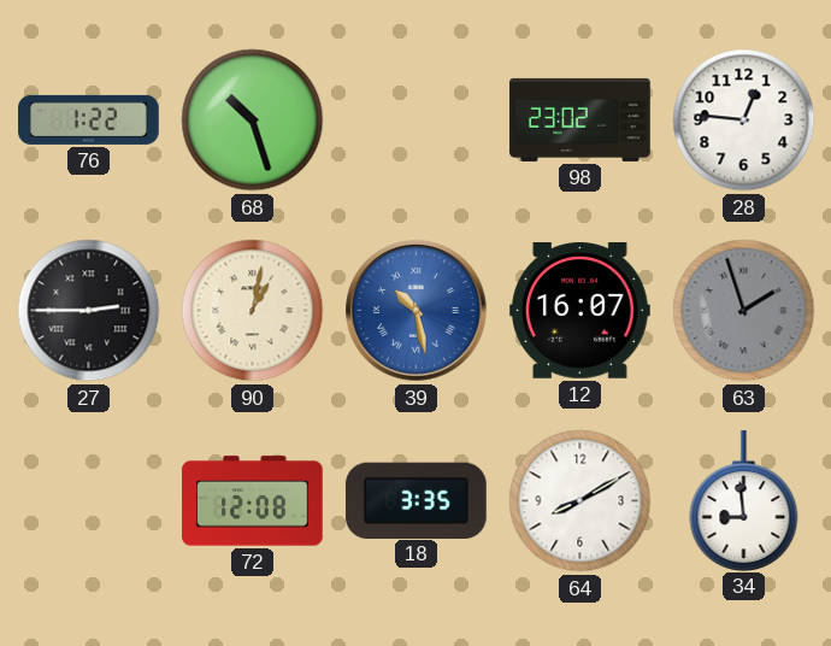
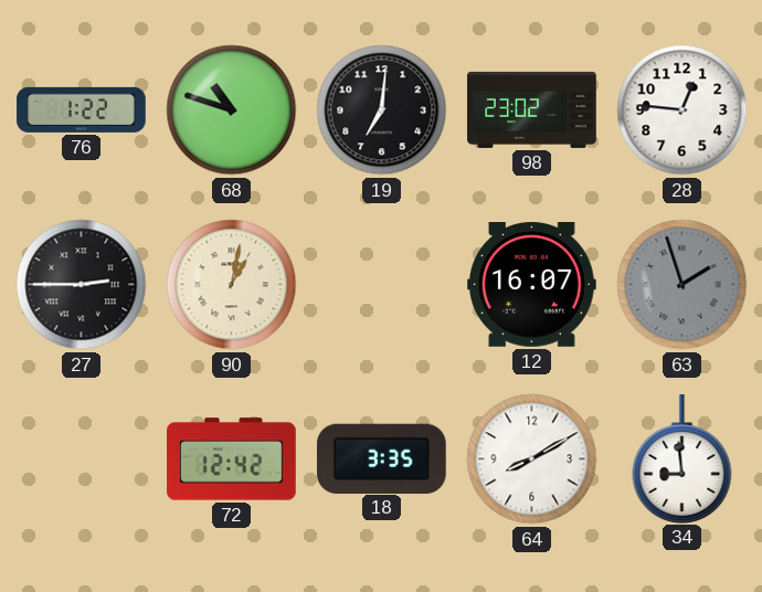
68: 10:27 -> 10:48
19: none -> 7:01
39: 10:28 -> none
72: 12:08 -> 12:42
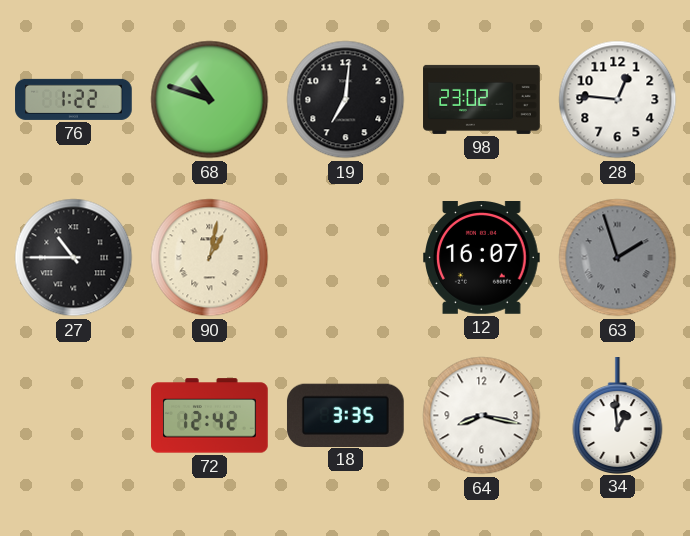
27: 2:45 -> 10:45
64: 8:10 -> 8:17
34: 8:59 -> 12:59
